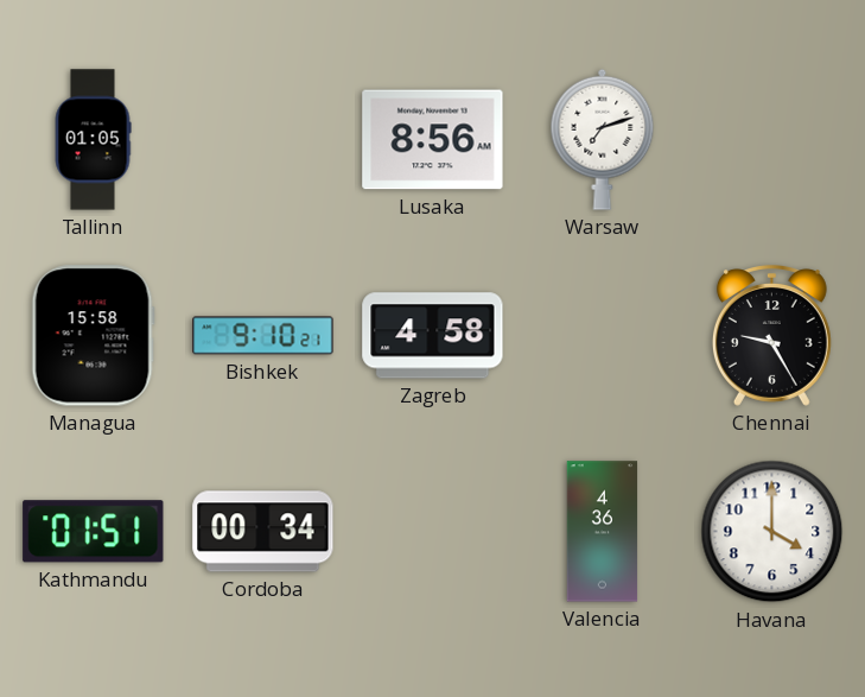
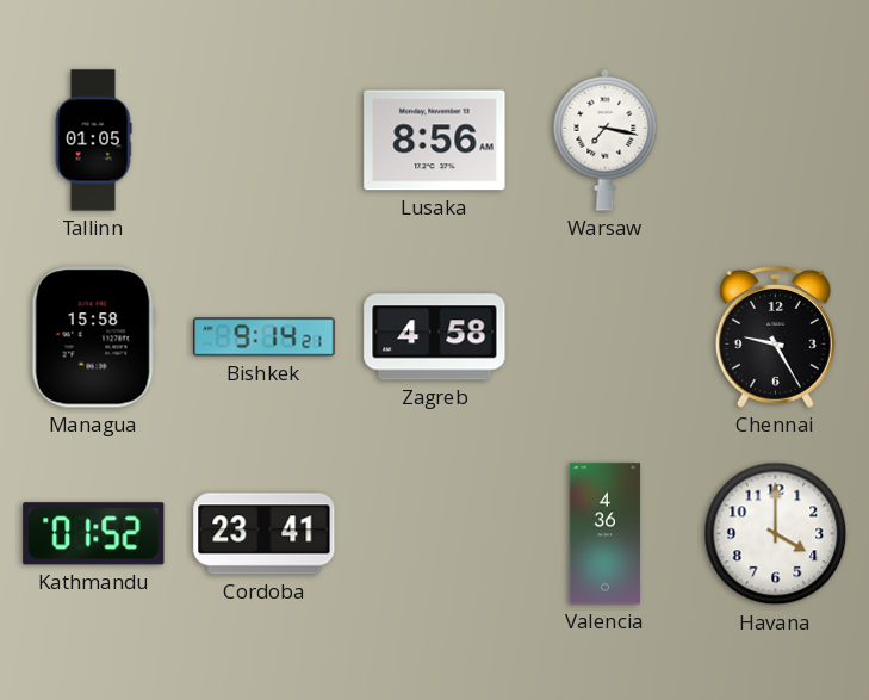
Warsaw: 7:12 -> 7:17
Bishkek: 9:10 -> 9:14
Kathmandu: 01:51 -> 01:52
Cordoba: 00:34 -> 23:41
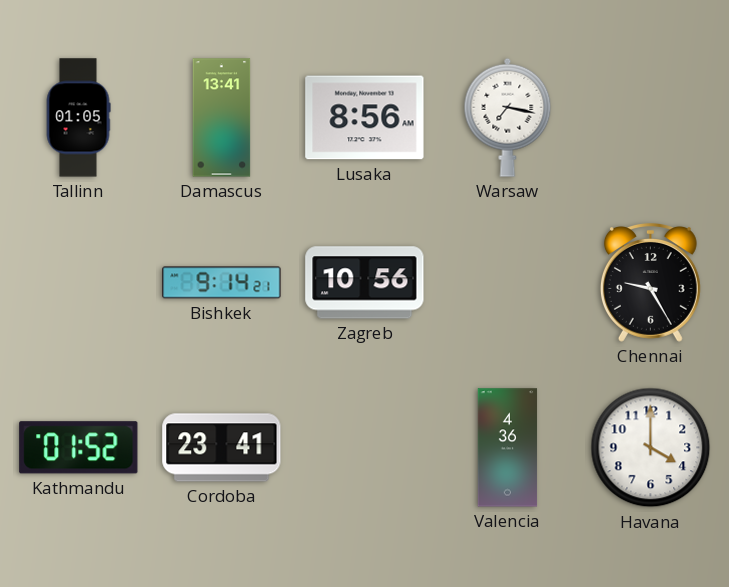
Damascus: none -> 13:41
Managua: 15:58 -> none
Zagreb: 4:58 -> 10:56
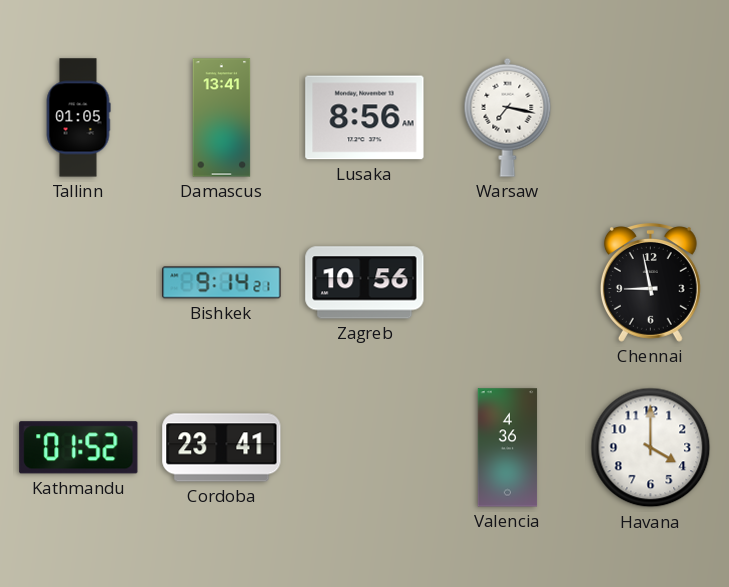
Chennai: 9:25 -> 8:58
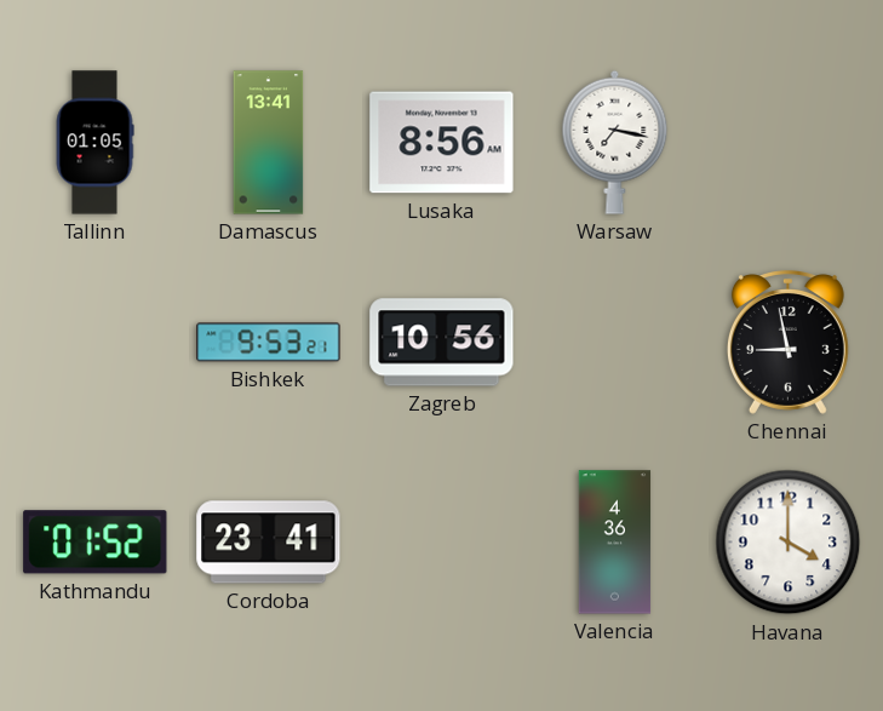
Bishkek: 9:14 -> 9:53
